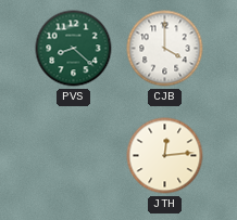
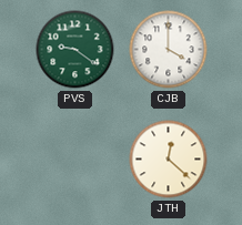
PVS: 8:22 -> 9:21
JTH: 12:14 -> 12:22
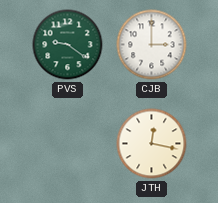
CJB: 4:00 -> 3:00
JTH: 12:22 -> 12:17
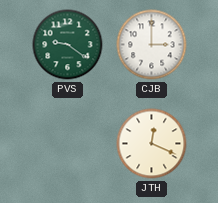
JTH: 12:17 -> 12:19
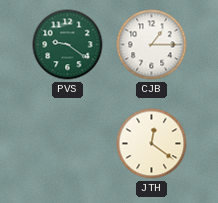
CJB: 3:00 -> 1:15
JTH: 12:19 -> 12:21
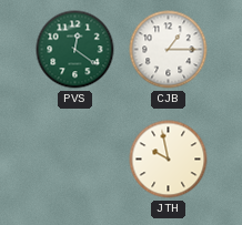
PVS: 9:21 -> 12:21
JTH: 12:21 -> 9:58
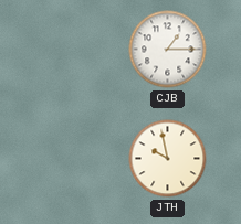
PVS: 12:21 -> none
